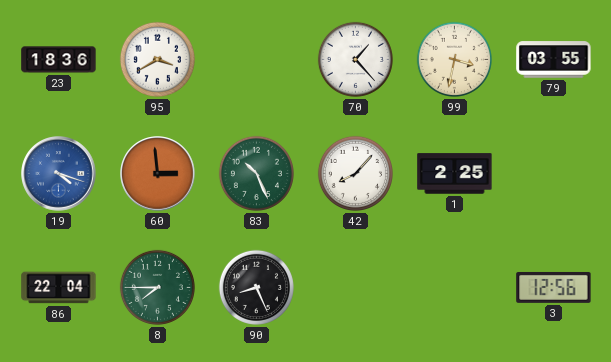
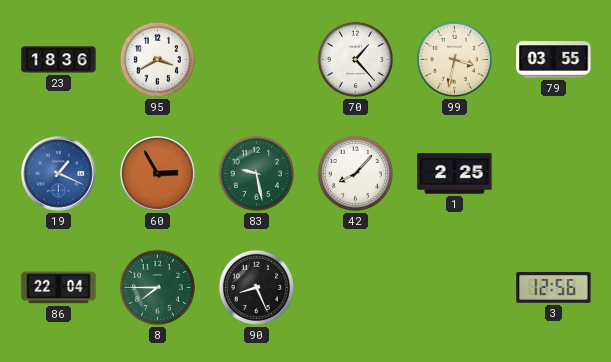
19: 4:18 -> 1:19
60: 2:59 -> 2:55
83: 10:26 -> 9:28
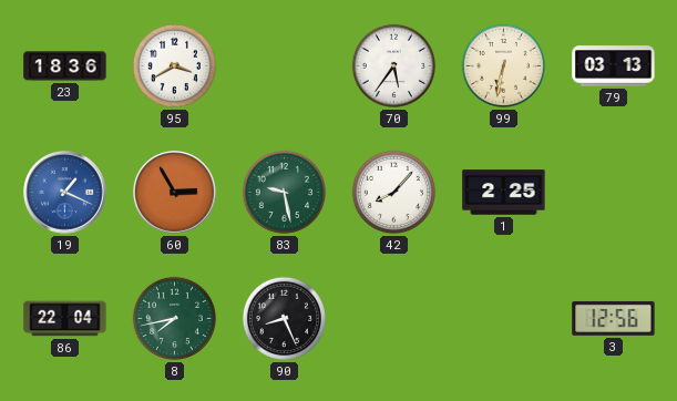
70: 1:23 -> 5:36
99: 3:32 -> 6:32
79: 03:55 -> 03:13
8: 7:45 -> 7:43
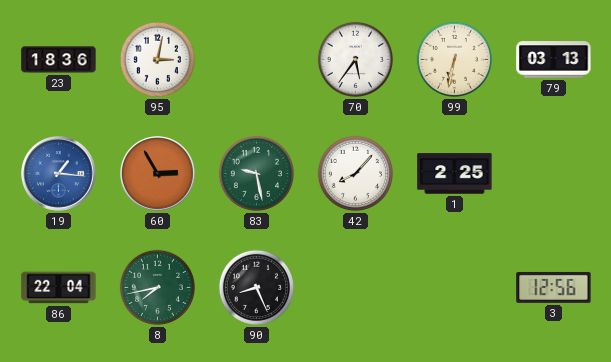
95: 3:40 -> 3:02
19: 1:19 -> 1:16
